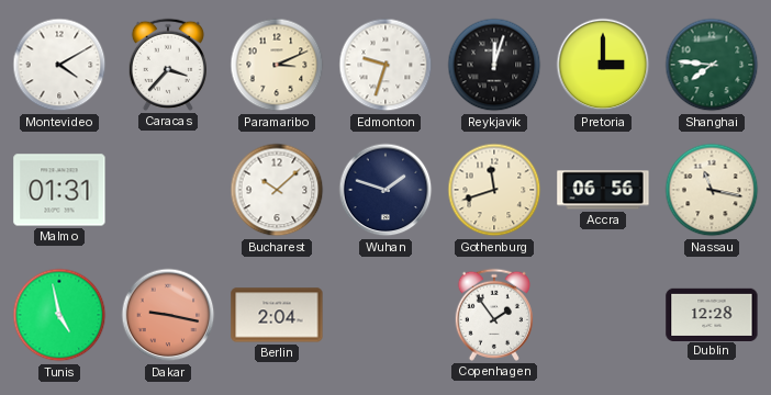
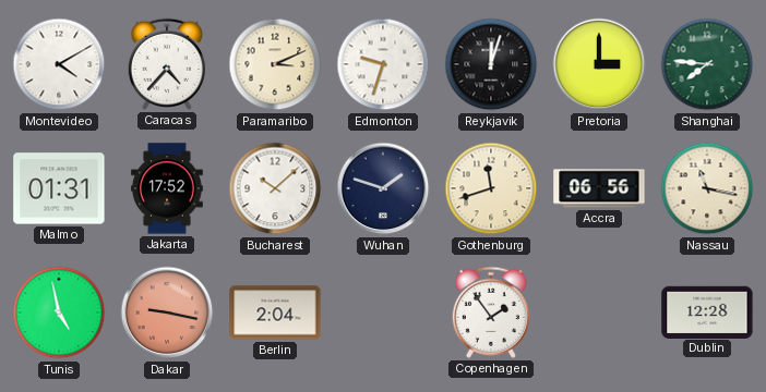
Caracas: 3:37 -> 4:37
Jakarta: none -> 17:52
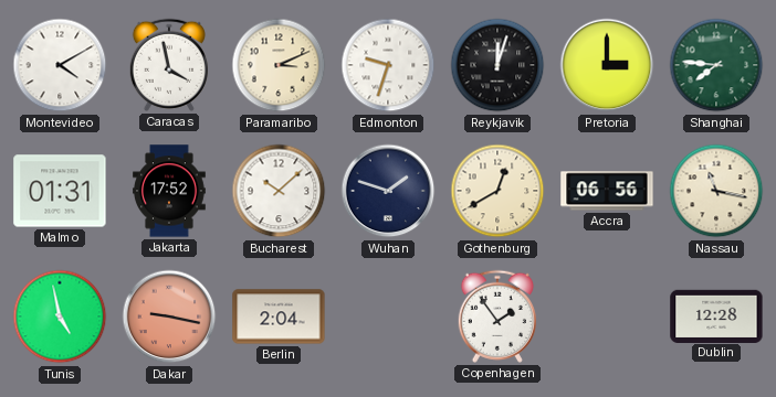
Caracas: 4:37 -> 3:58
Gothenburg: 11:42 -> 12:40
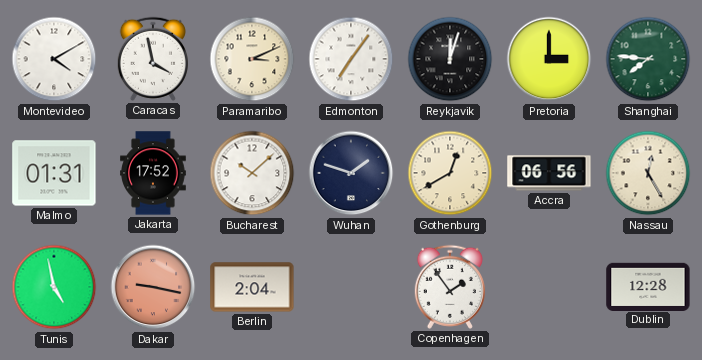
Edmonton: 9:33 -> 7:06
Nassau: 11:17 -> 12:25
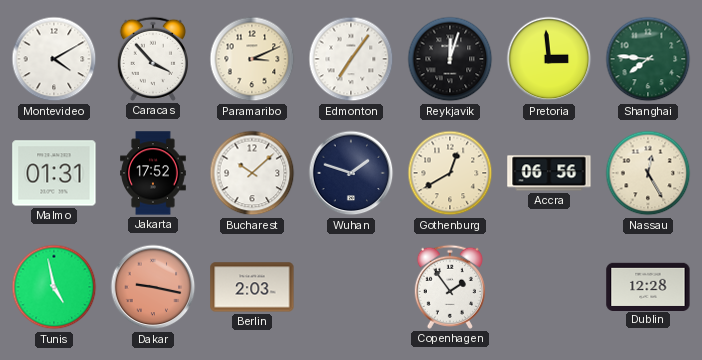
Caracas: 3:58 -> 3:53
Pretoria: 3:00 -> 2:59
Berlin: 2:04 -> 2:03
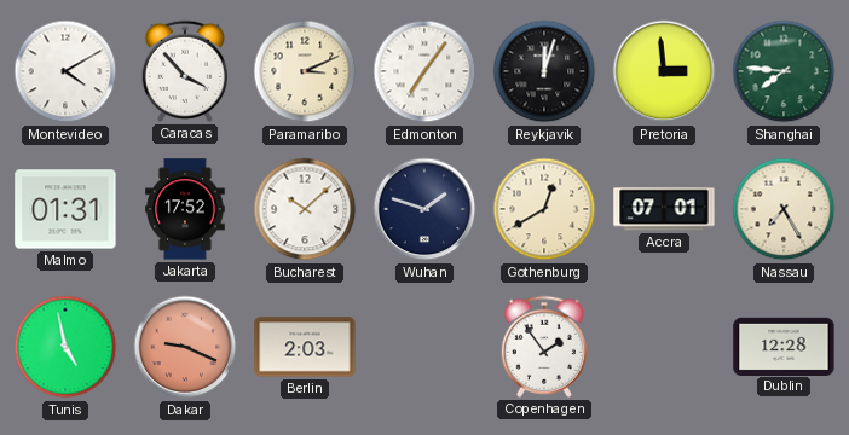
Accra: 06:56 -> 07:01
Nassau: 12:25 -> 7:25
Dakar: 9:17 -> 9:19
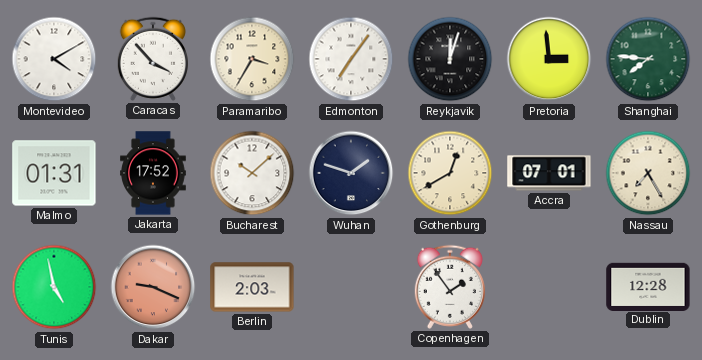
Paramaribo: 3:11 -> 3:35
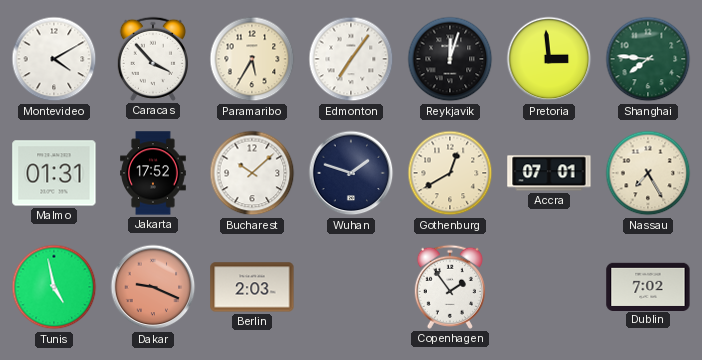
Paramaribo: 3:35 -> 5:35
Dublin: 12:28 -> 7:02
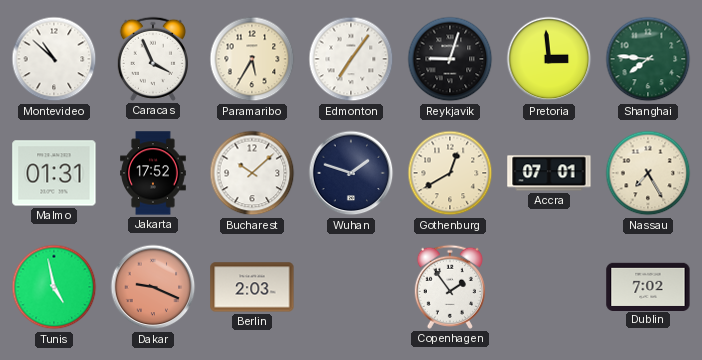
Montevideo: 4:10 -> 10:52
Caracas: 3:53 -> 3:56
Reykjavik: 12:03 -> 9:03
